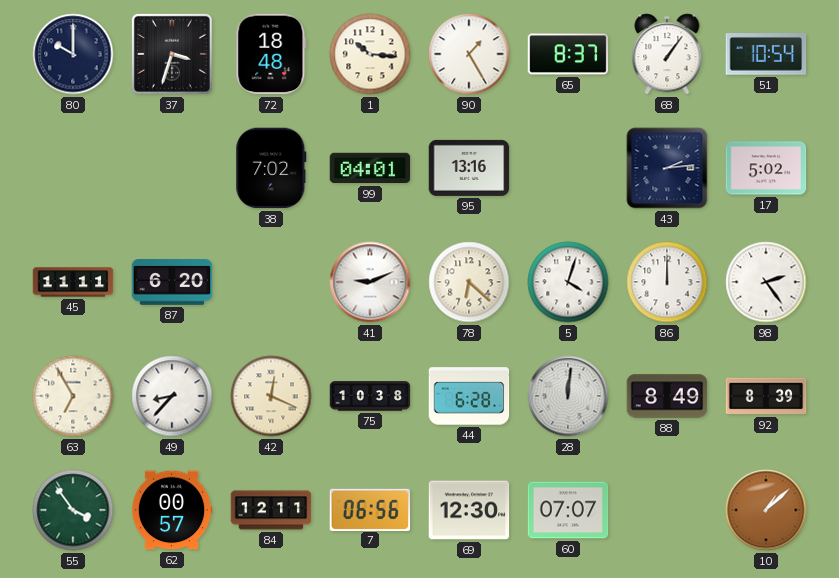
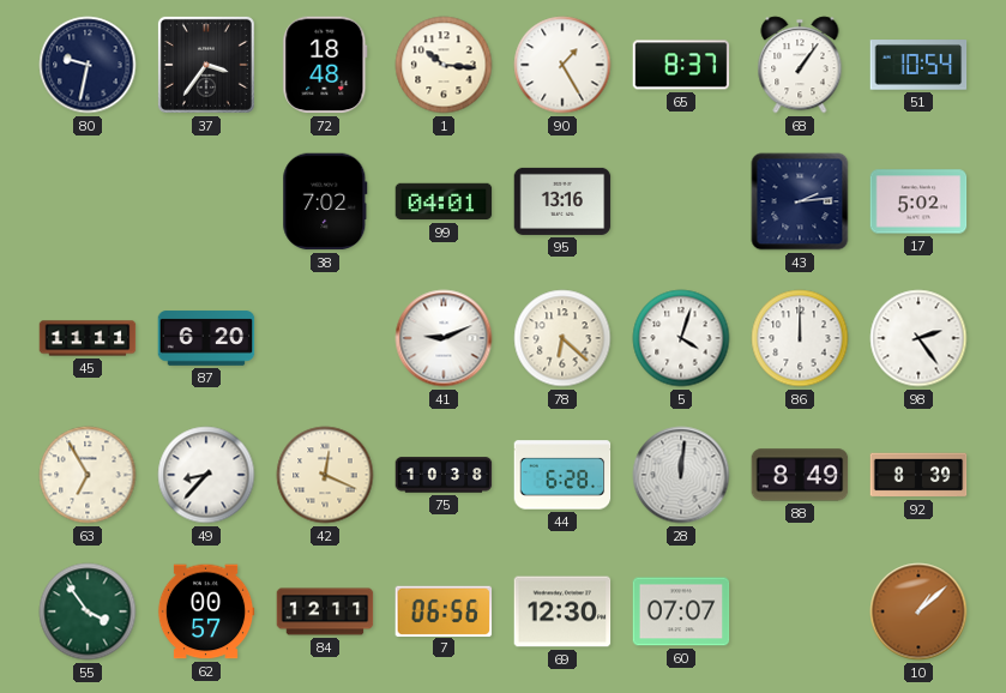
80: 10:00 -> 9:32
37: 3:33 -> 3:36
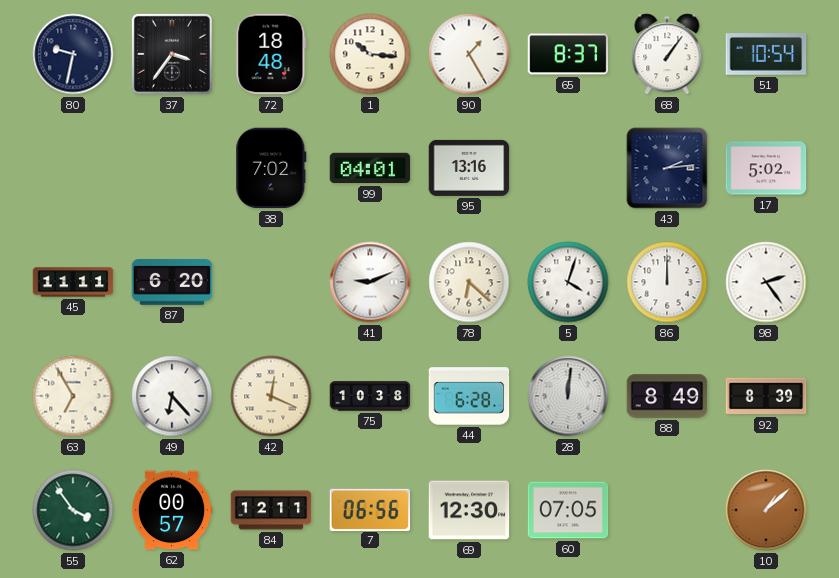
49: 8:37 -> 6:23
60: 07:07 -> 07:05
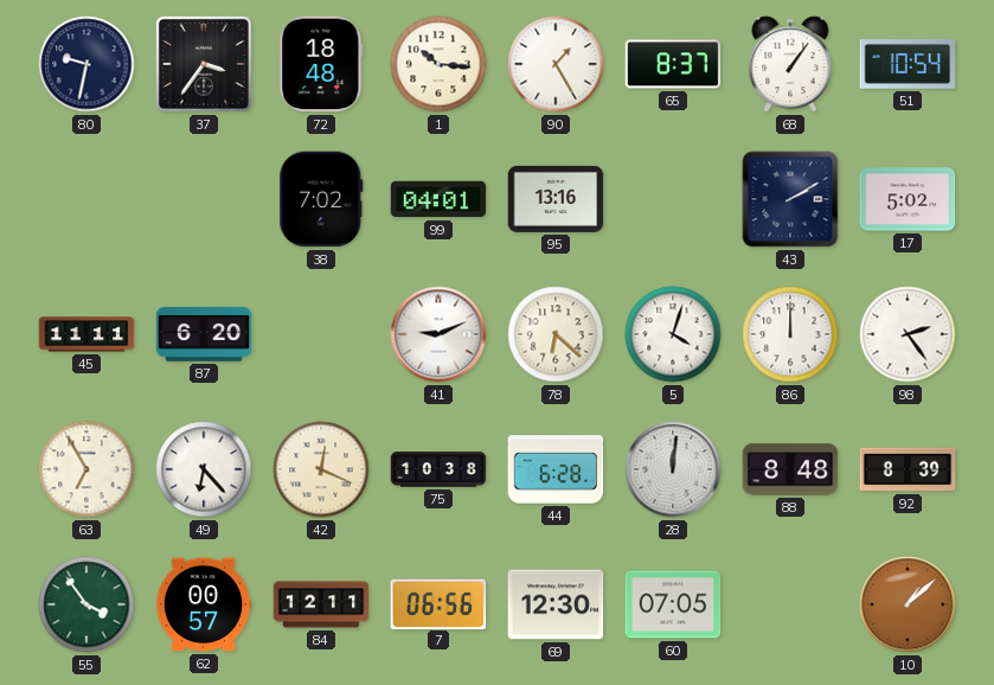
43: 2:14 -> 2:10
88: 8:49 -> 8:48
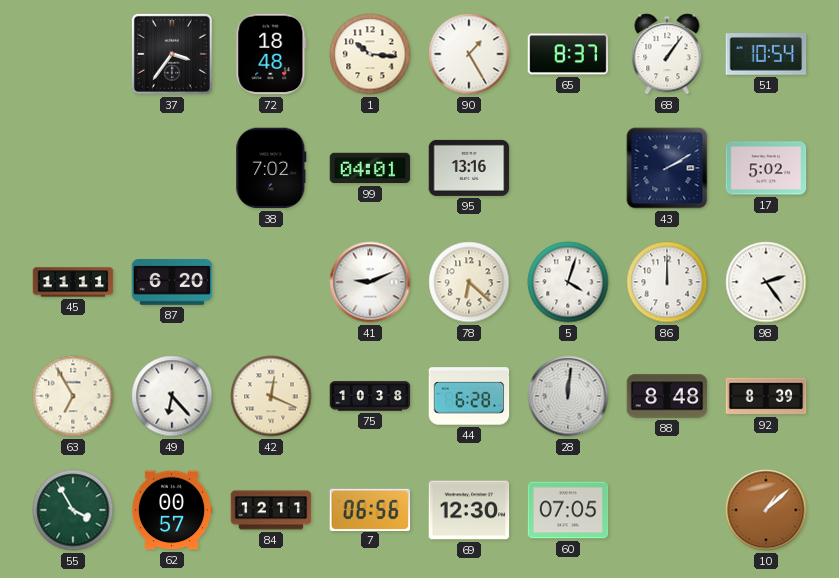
80: 9:32 -> none
55: 3:54 -> 3:55
